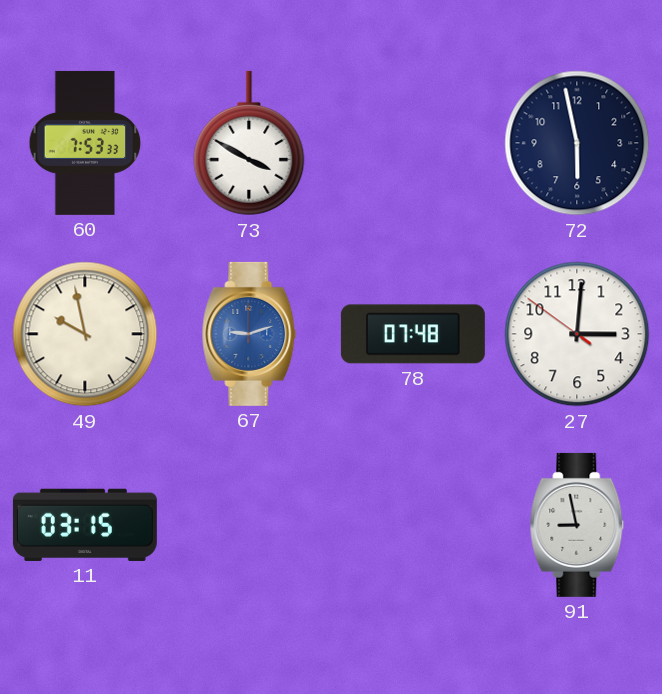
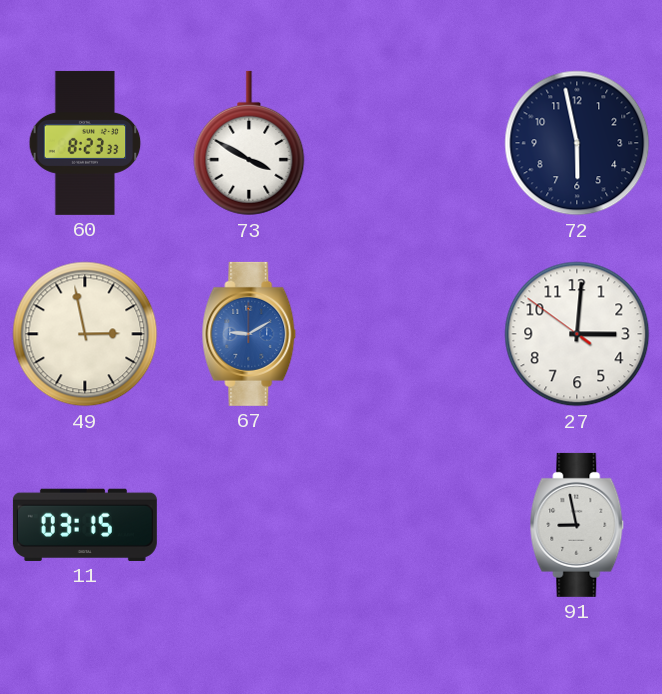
60: 7:53 -> 8:23
49: 9:58 -> 2:58
67: 9:12 -> 9:10
78: 07:48 -> none
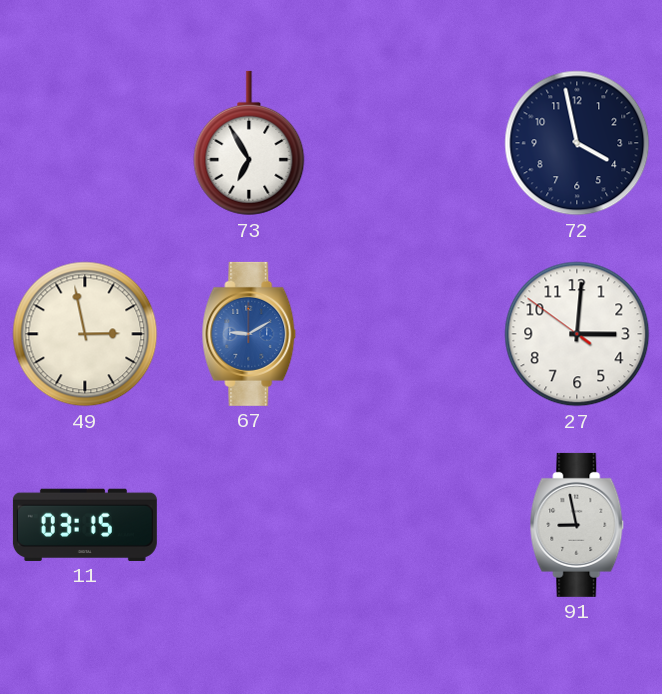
60: 8:23 -> none
73: 3:50 -> 6:55
72: 5:58 -> 3:58
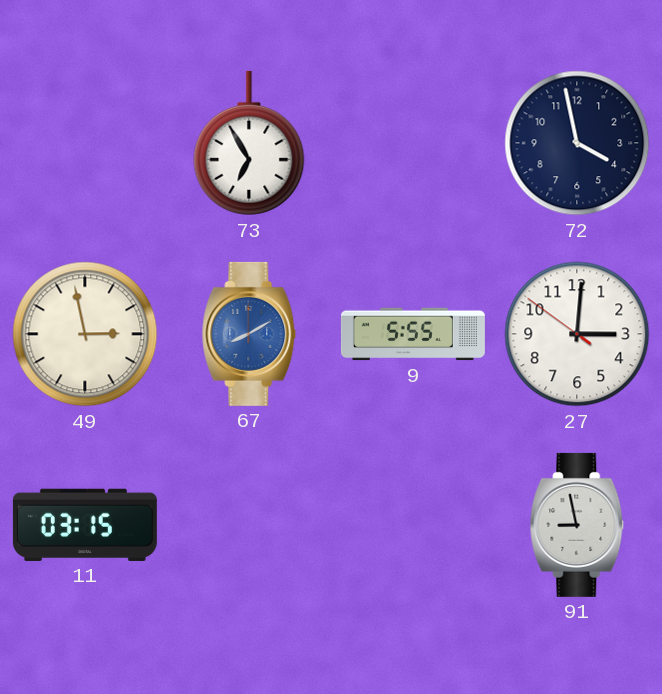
67: 9:10 -> 8:10
9: none -> 5:55
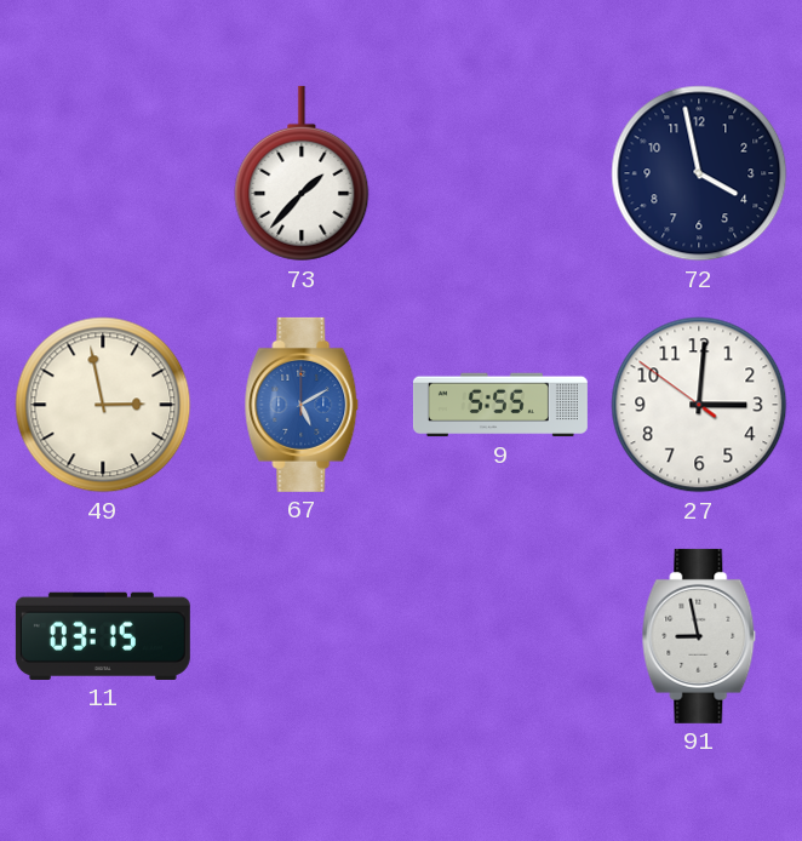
73: 6:55 -> 1:37
67: 8:10 -> 5:10
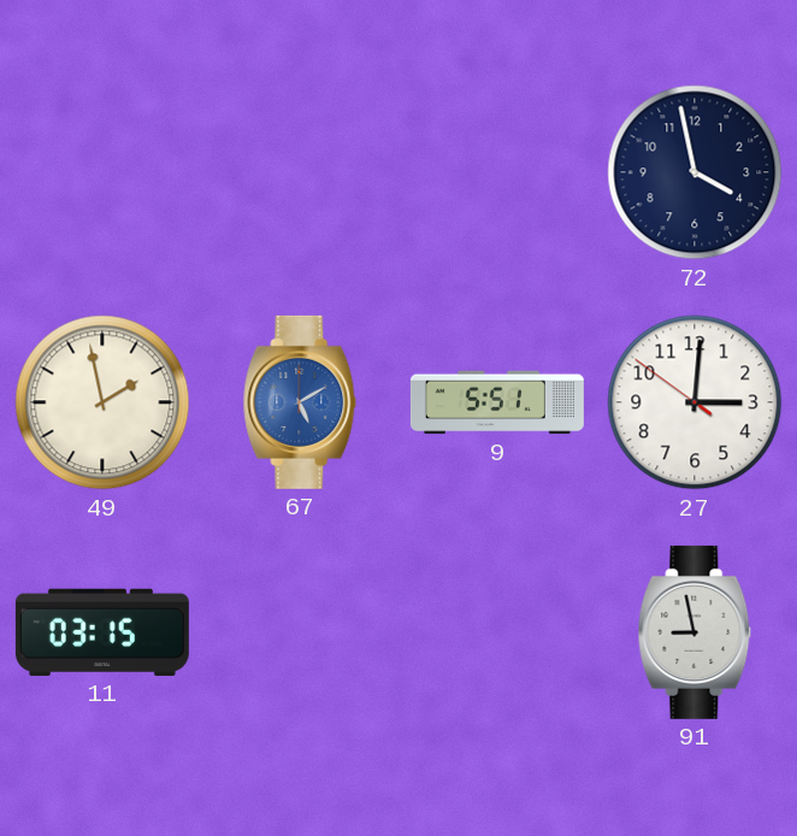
73: 1:37 -> none
49: 2:58 -> 1:58
9: 5:55 -> 5:51
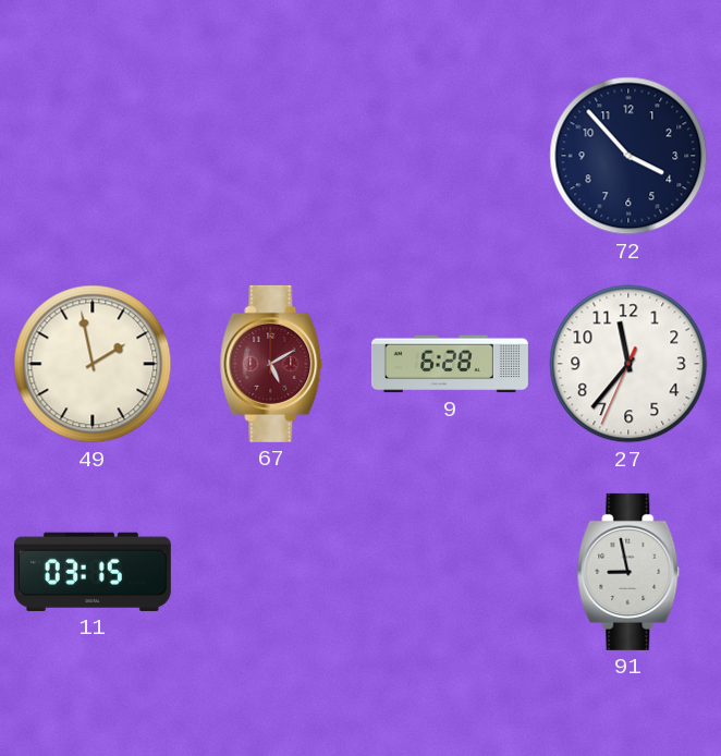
72: 3:58 -> 3:53
67 dial: blue -> burgundy
9: 5:51 -> 6:28
27: 3:00 -> 11:36
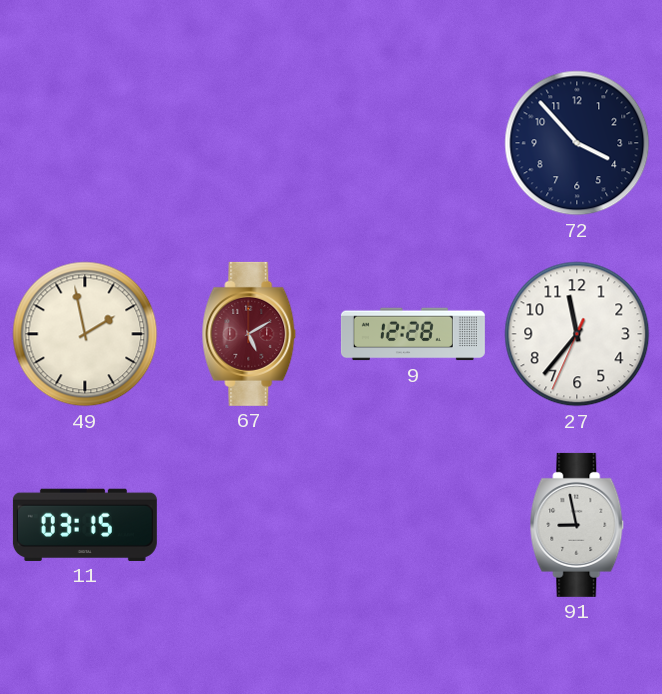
9: 6:28 -> 12:28
